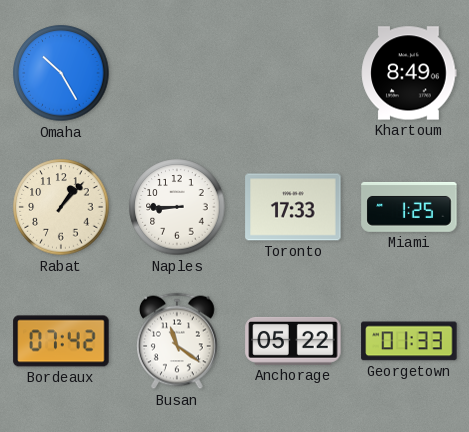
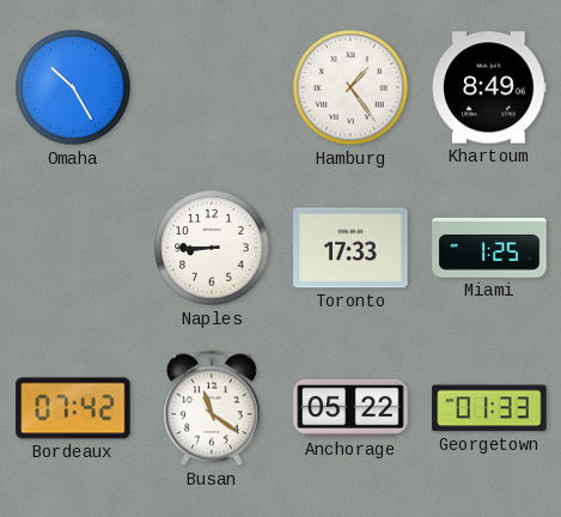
Hamburg: none -> 1:24
Rabat: 1:07 -> none
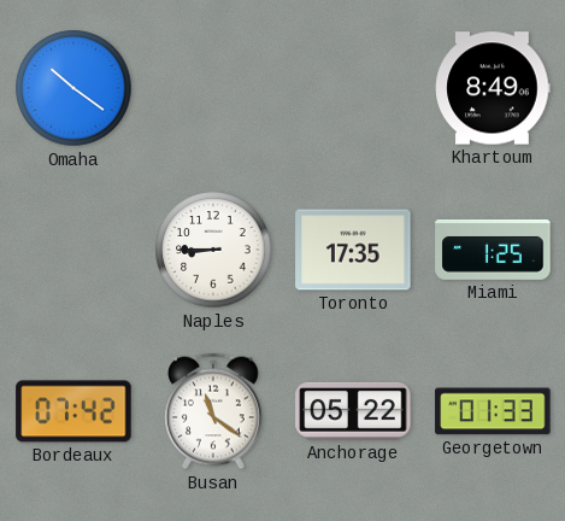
Omaha: 10:25 -> 10:21
Hamburg: 1:24 -> none
Toronto: 17:33 -> 17:35
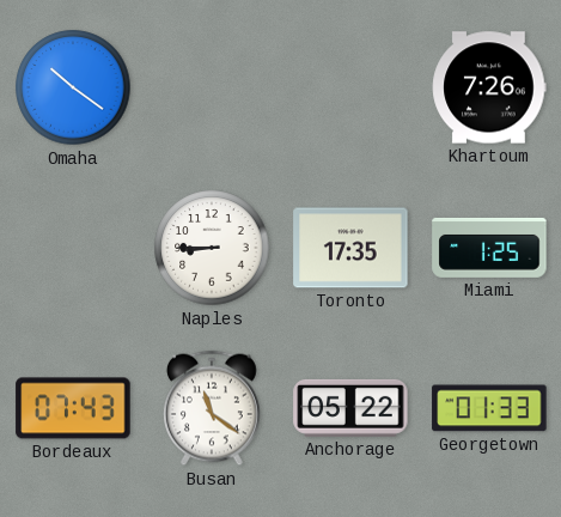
Khartoum: 8:49 -> 7:26
Bordeaux: 07:42 -> 07:43
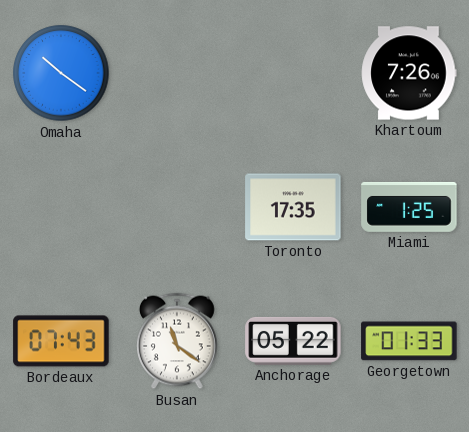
Naples: 8:45 -> none
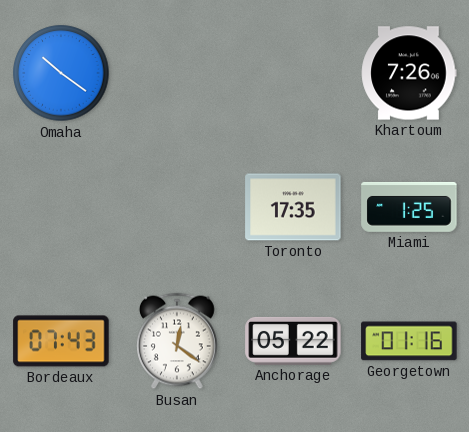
Busan: 11:21 -> 12:21
Georgetown: 01:33 -> 01:16
